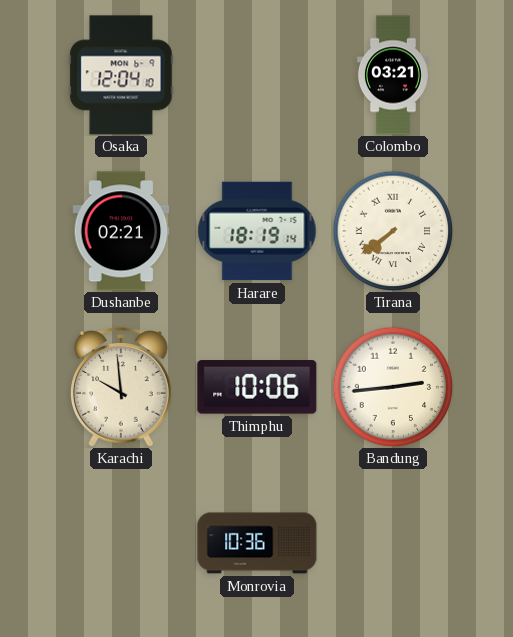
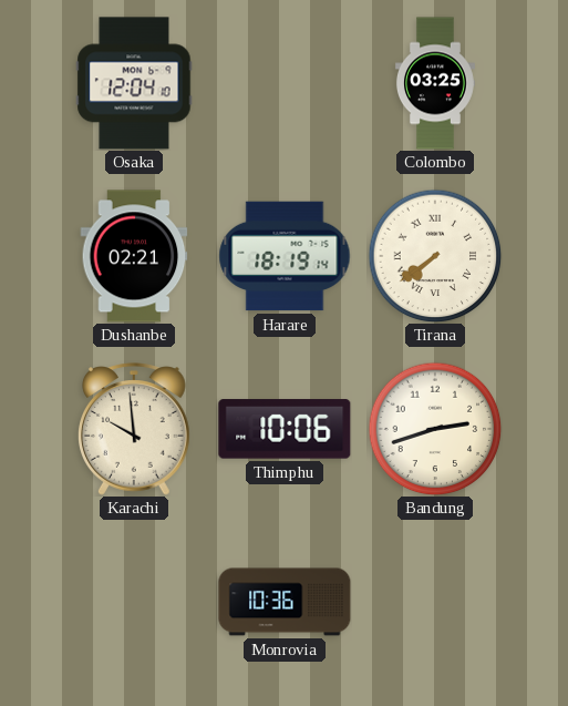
Colombo: 03:21 -> 03:25
Bandung: 2:44 -> 2:42
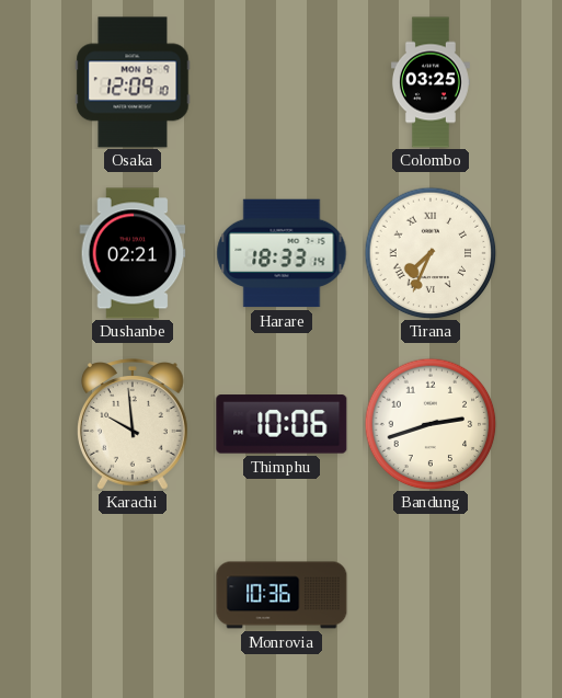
Osaka: 12:04 -> 12:09
Harare: 18:19 -> 18:33
Tirana: 7:39 -> 7:34
